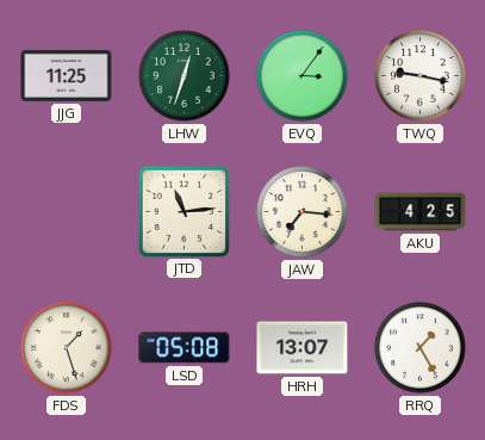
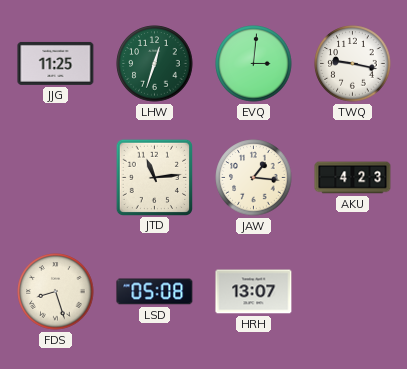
EVQ: 3:06 -> 3:01
JAW: 7:16 -> 1:16
AKU: 4:25 -> 4:23
FDS: 1:27 -> 8:27
RRQ: 1:25 -> none
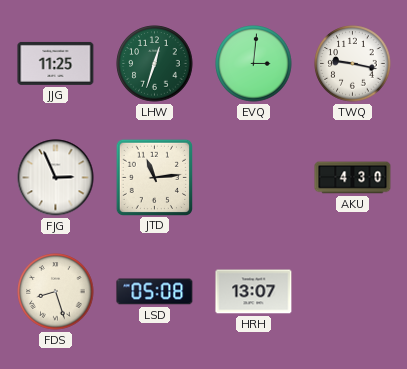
FJG: none -> 2:56
JAW: 1:16 -> none
AKU: 4:23 -> 4:30
